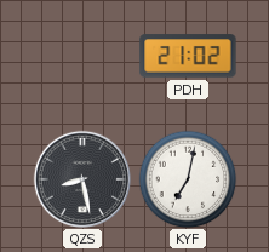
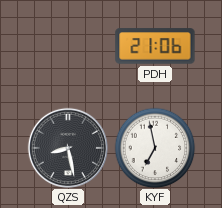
PDH: 21:02 -> 21:06
KYF: 7:02 -> 6:58
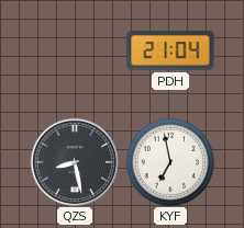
PDH: 21:06 -> 21:04
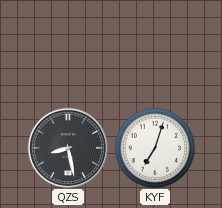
PDH: 21:04 -> none
KYF: 6:58 -> 7:03
